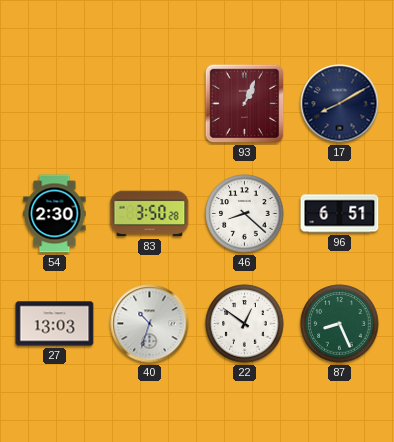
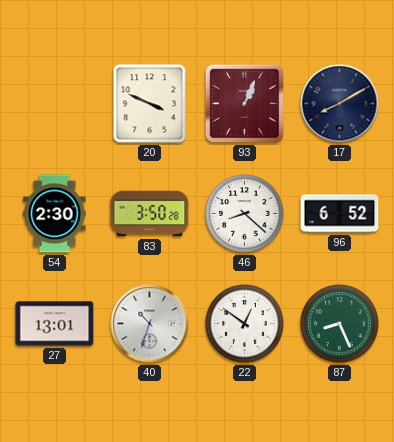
20: none -> 3:49
96: 6:51 -> 6:52
27: 13:03 -> 13:01
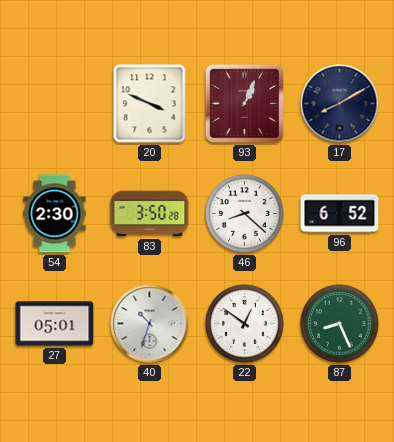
27: 13:01 -> 05:01
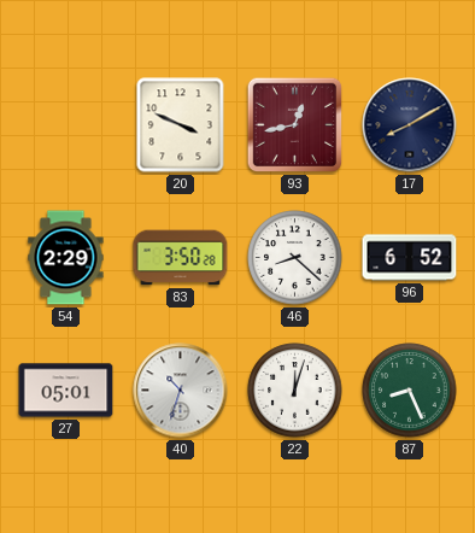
93: 1:04 -> 12:43
54: 2:30 -> 2:29
22: 12:51 -> 12:03
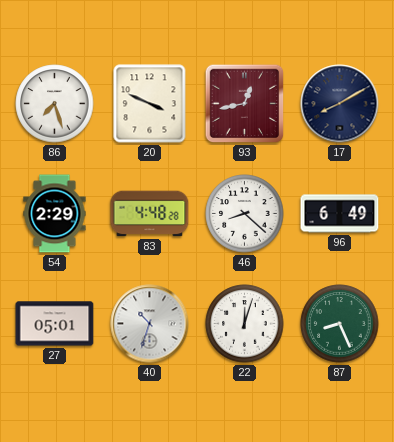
86: none -> 7:27
83: 3:50 -> 4:48
96: 6:52 -> 6:49
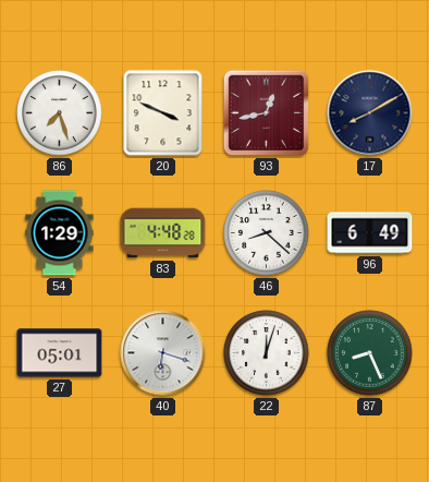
54: 2:29 -> 1:29
40: 10:33 -> 6:18
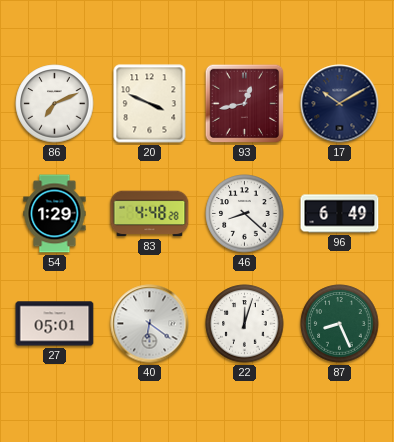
86: 7:27 -> 7:11
17: 8:10 -> 10:10
40: 6:18 -> 6:21
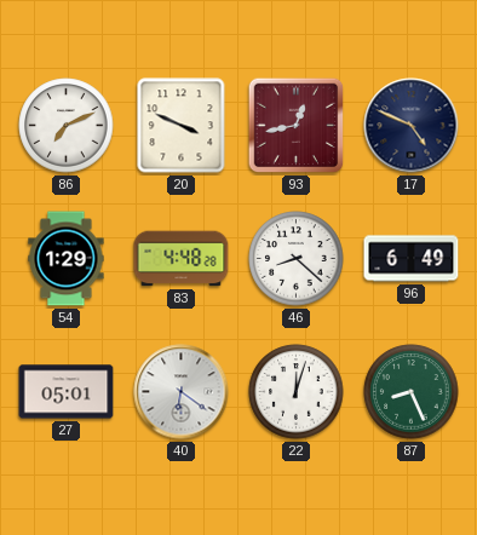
17: 10:10 -> 4:49
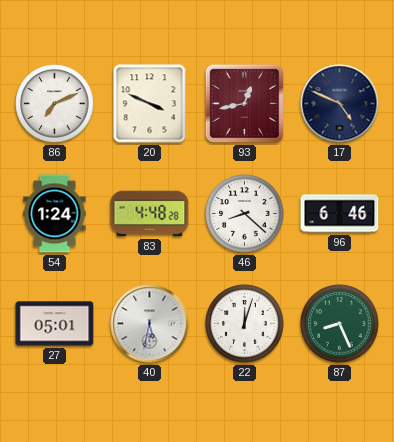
54: 1:29 -> 1:24
96: 6:49 -> 6:46
40: 6:21 -> 5:32
